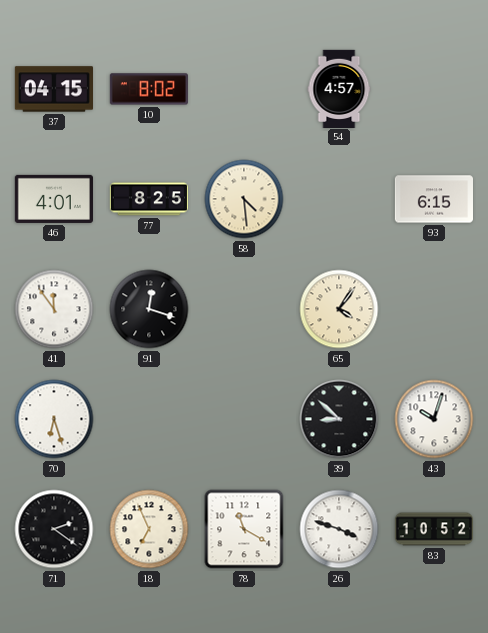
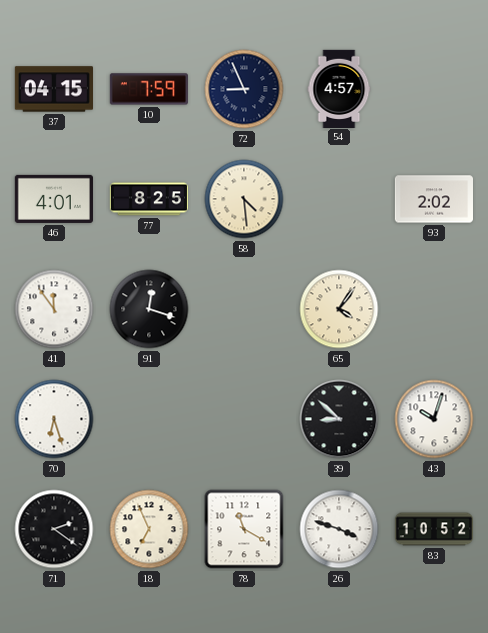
10: 8:02 -> 7:59
72: none -> 8:56
93: 6:15 -> 2:02
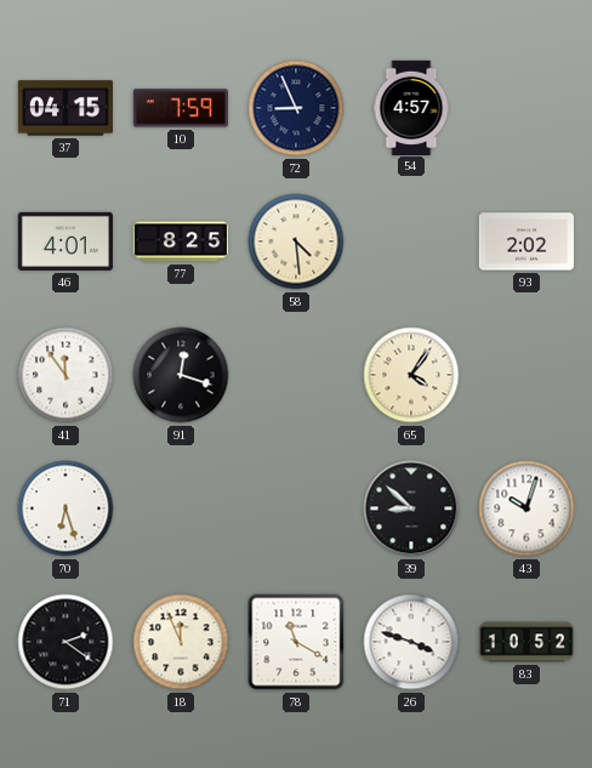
18: 6:56 -> 11:56
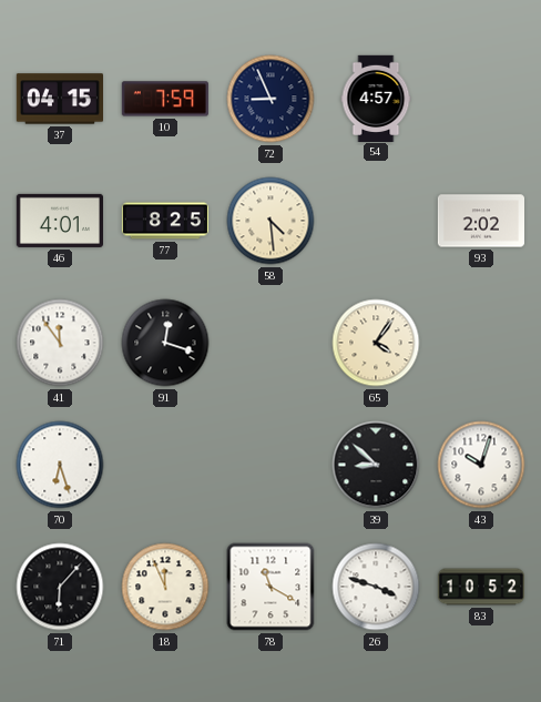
71: 2:21 -> 6:07
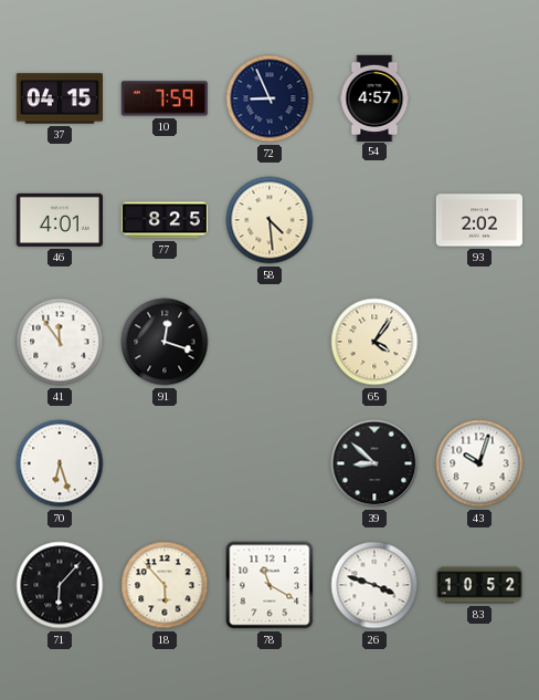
18: 11:56 -> 5:53
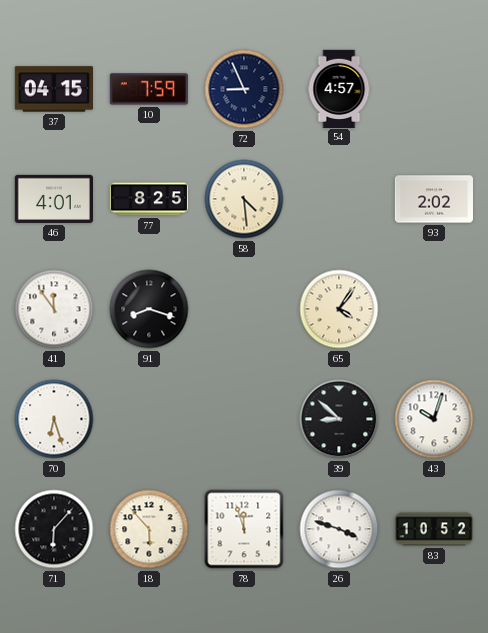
91: 12:18 -> 8:18
78: 11:20 -> 11:57
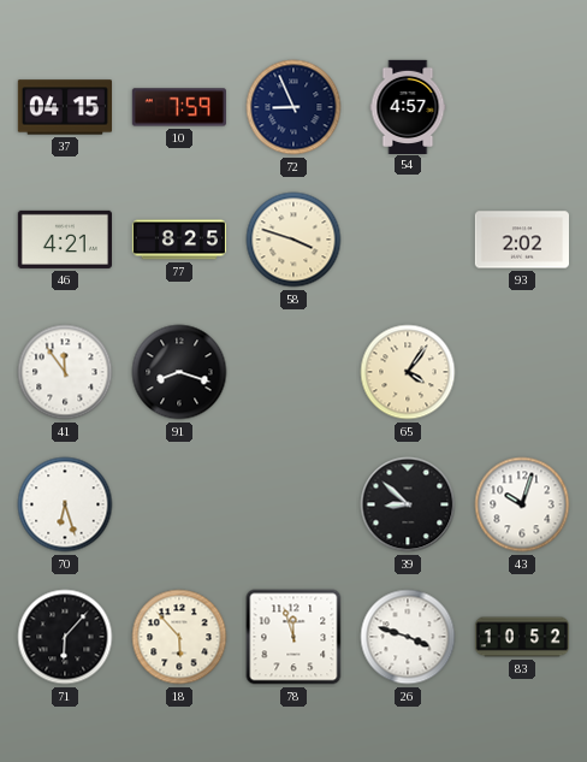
46: 4:01 -> 4:21
58: 4:29 -> 3:48
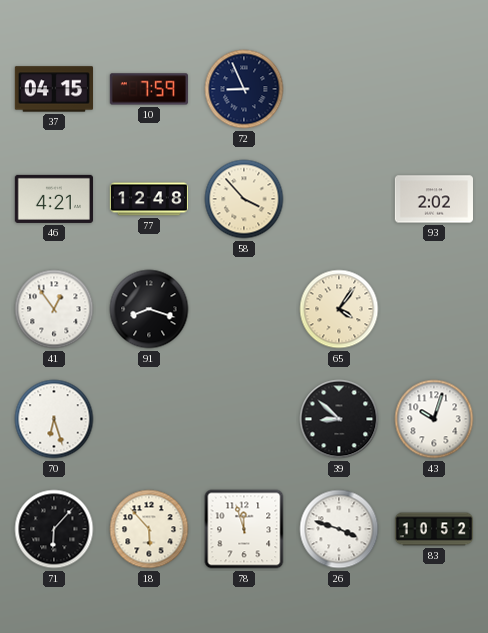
54: 4:57 -> none
77: 8:25 -> 12:48
58: 3:48 -> 3:53
41: 11:54 -> 12:54
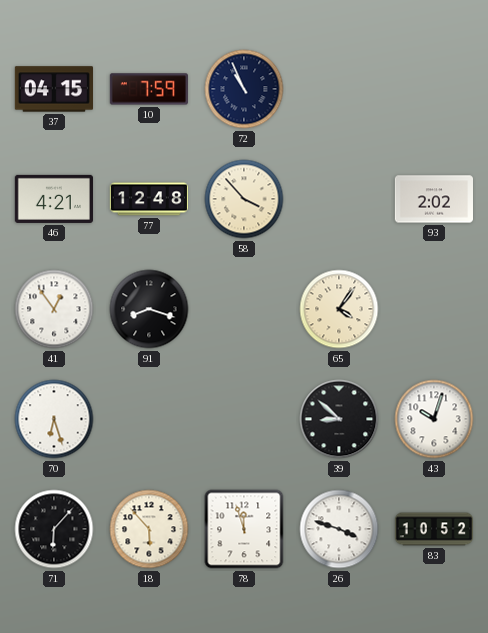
72: 8:56 -> 10:56
